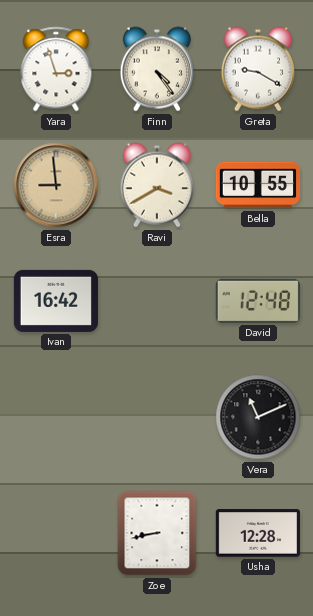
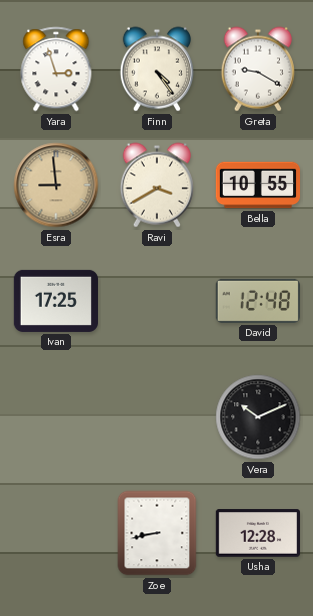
Ivan: 16:42 -> 17:25
Vera: 11:11 -> 10:11
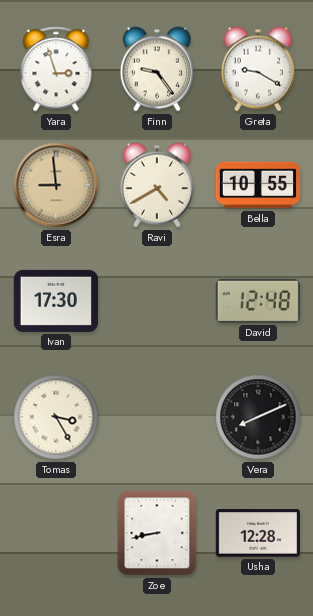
Finn: 4:24 -> 9:24
Ravi: 3:40 -> 4:40
Ivan: 17:25 -> 17:30
Tomas: none -> 3:25
Vera: 10:11 -> 8:11
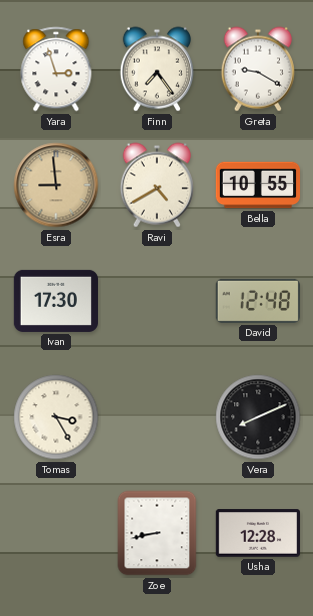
Finn: 9:24 -> 7:24
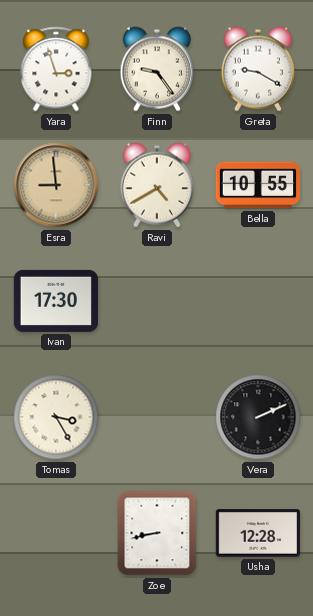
Finn: 7:24 -> 9:24
David: 12:48 -> none
Vera: 8:11 -> 2:11
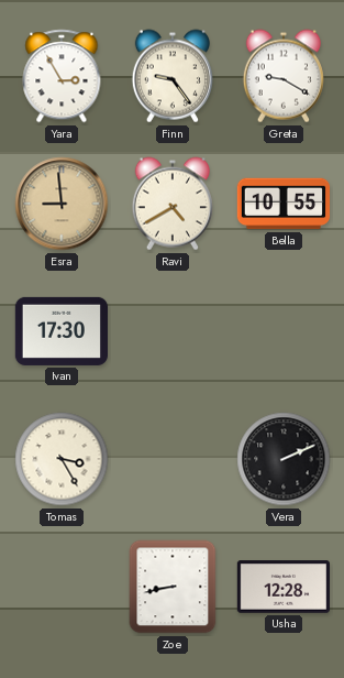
Yara: 2:57 -> 2:55
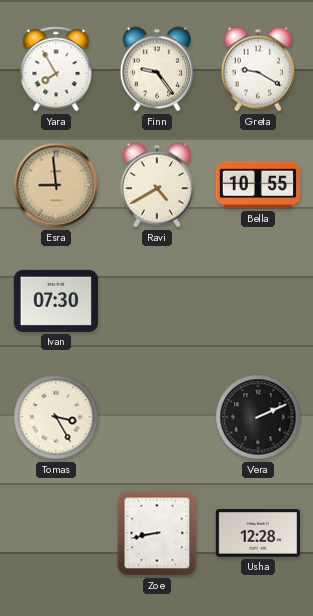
Yara: 2:55 -> 7:55
Ivan: 17:30 -> 07:30
